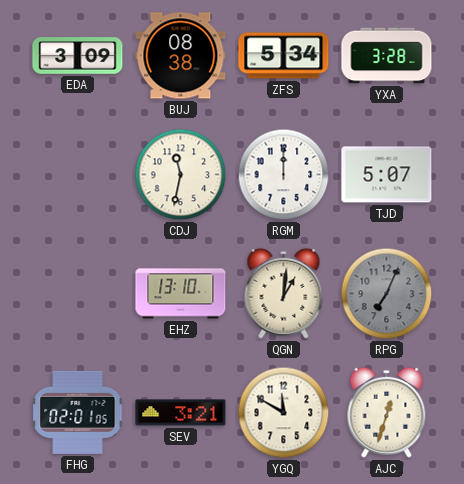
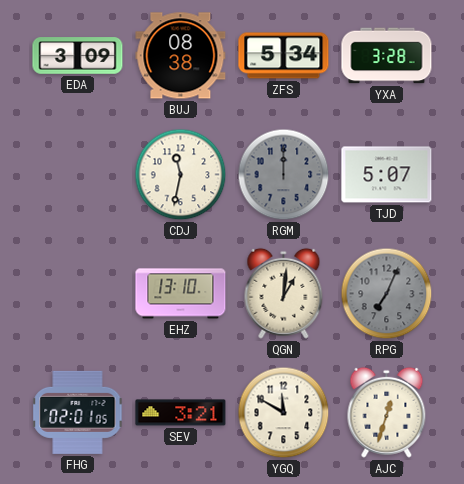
RGM dial: white -> grey
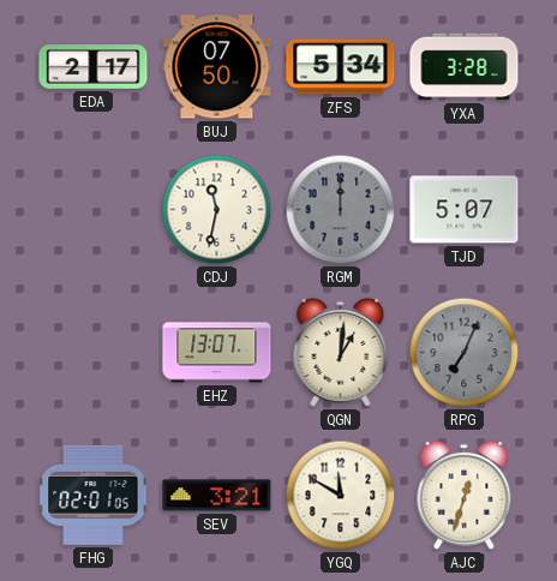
EDA: 3:09 -> 2:17
BUJ: 08:38 -> 07:50
EHZ: 13:10 -> 13:07
